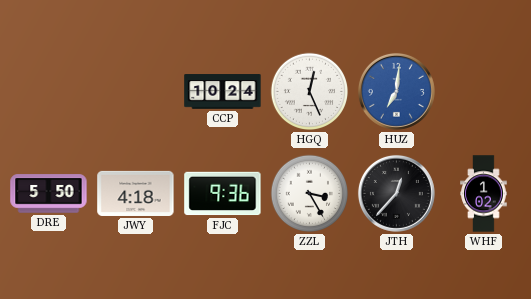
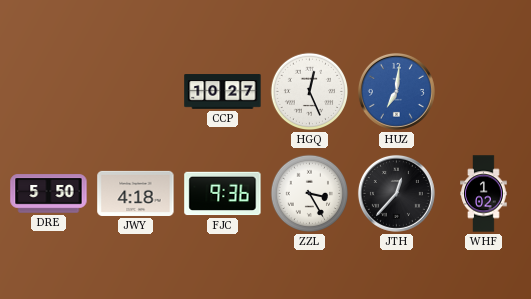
CCP: 10:24 -> 10:27
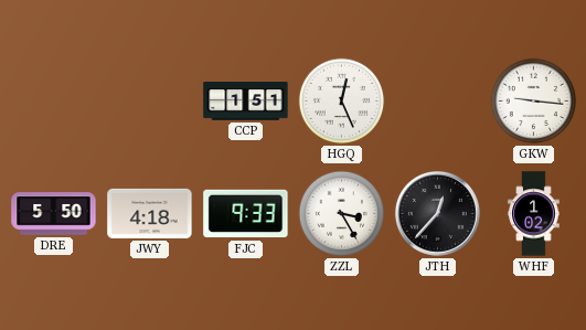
CCP: 10:27 -> 1:51
HUZ: 7:01 -> none
GKW: none -> 9:16
FJC: 9:36 -> 9:33
